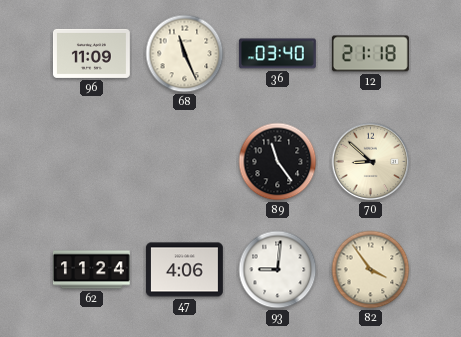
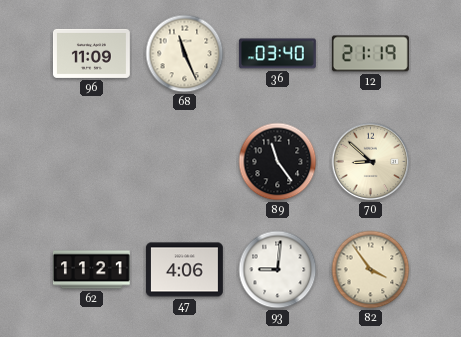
12: 21:18 -> 21:19
62: 11:24 -> 11:21
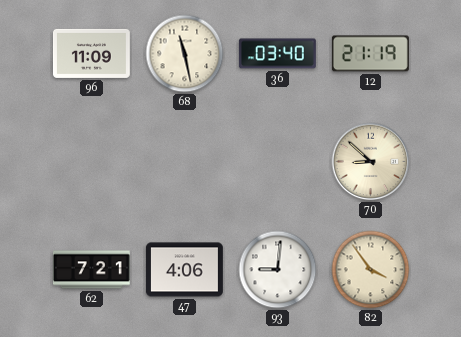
68: 11:26 -> 11:28
89: 11:24 -> none
62: 11:21 -> 7:21
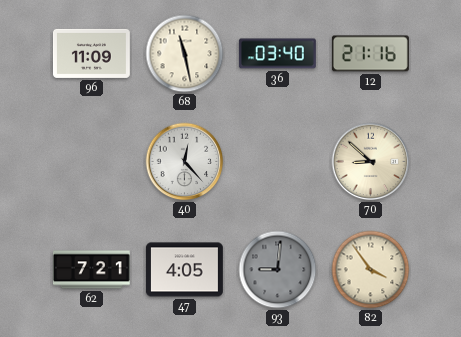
12: 21:19 -> 21:16
40: none -> 12:23
47: 4:06 -> 4:05
93 dial: white -> grey
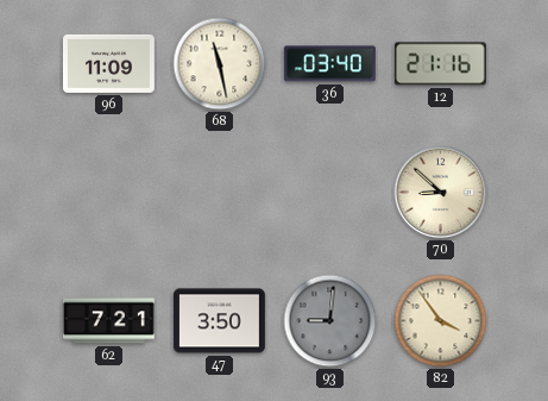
40: 12:23 -> none
47: 4:05 -> 3:50
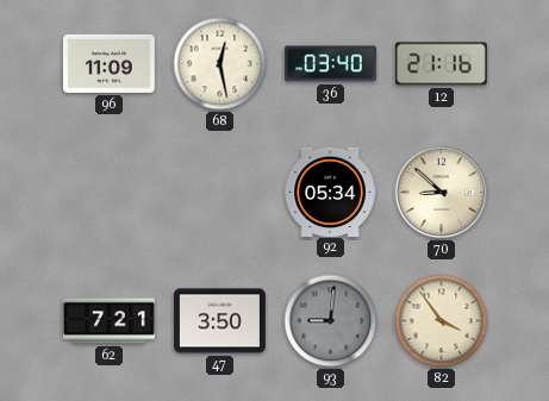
68: 11:28 -> 12:28
92: none -> 05:34
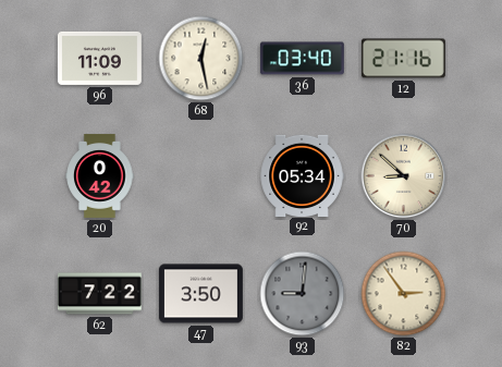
20: none -> 0:42
62: 7:21 -> 7:22
82: 3:54 -> 2:54
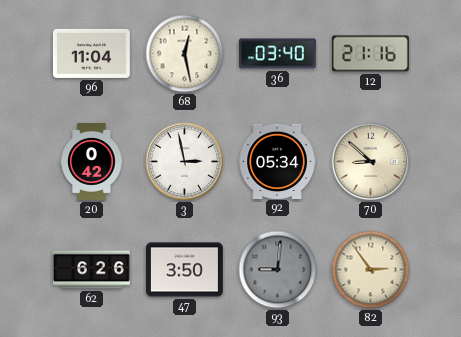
96: 11:09 -> 11:04
3: none -> 2:58
62: 7:22 -> 6:26
